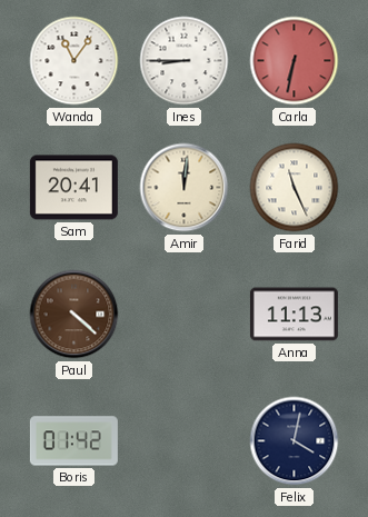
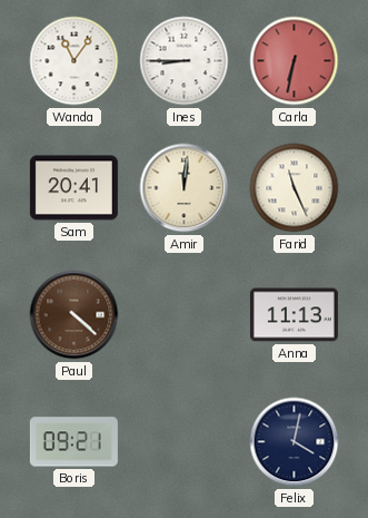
Boris: 01:42 -> 09:21
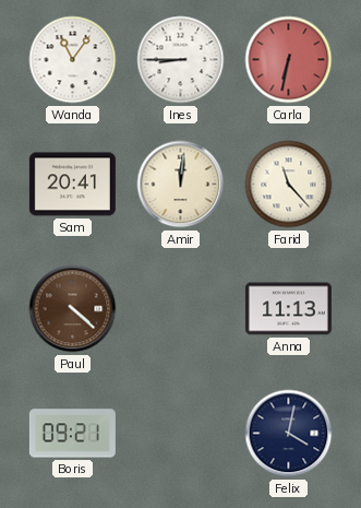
Farid: 11:26 -> 11:23
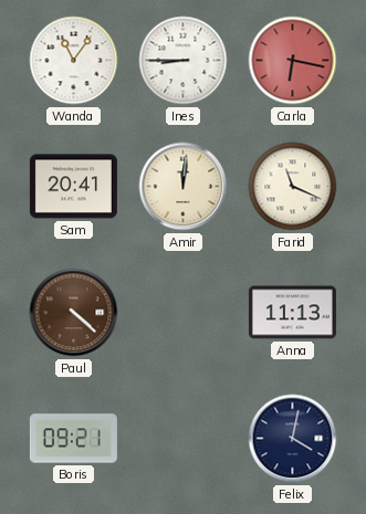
Carla: 6:32 -> 6:17
Farid: 11:23 -> 11:19
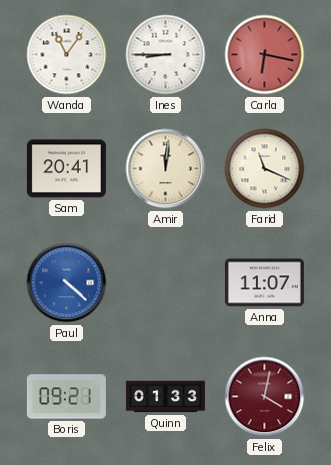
Paul dial: brown -> blue
Anna: 11:13 -> 11:07
Quinn: none -> 01:33
Felix dial: navy -> burgundy
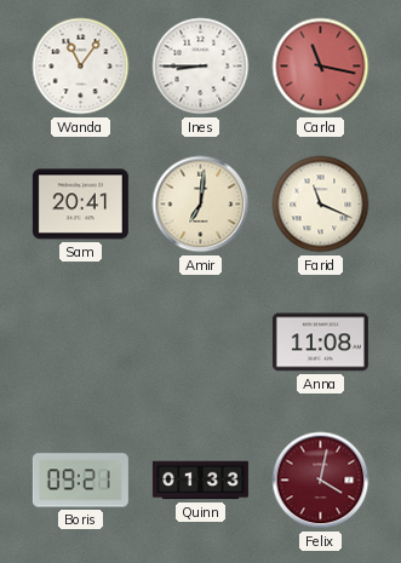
Carla: 6:17 -> 11:17
Amir: 12:01 -> 7:01
Paul: 4:22 -> none
Anna: 11:07 -> 11:08
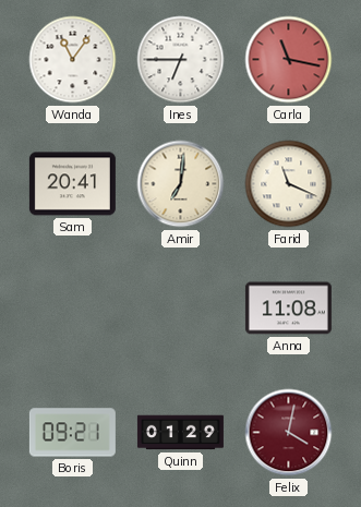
Ines: 8:45 -> 6:45
Quinn: 01:33 -> 01:29
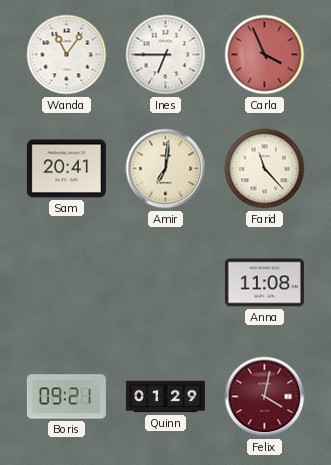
Carla: 11:17 -> 3:56
Farid: 11:19 -> 11:23
